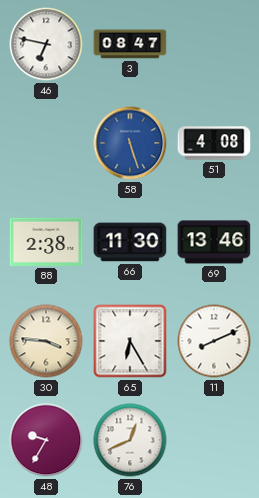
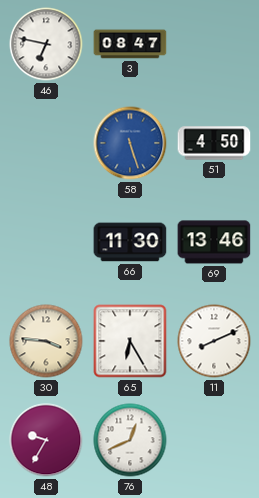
51: 4:08 -> 4:50
88: 2:38 -> none
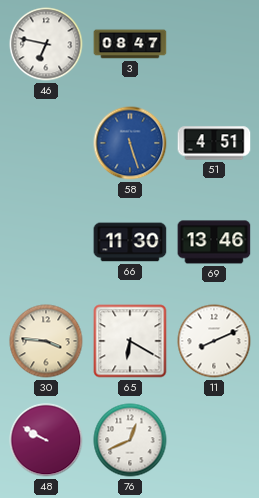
51: 4:50 -> 4:51
65: 6:25 -> 6:20
48: 9:35 -> 9:50
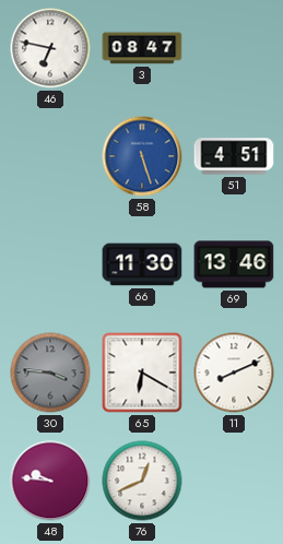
30 dial: cream -> grey
48: 9:50 -> 9:46
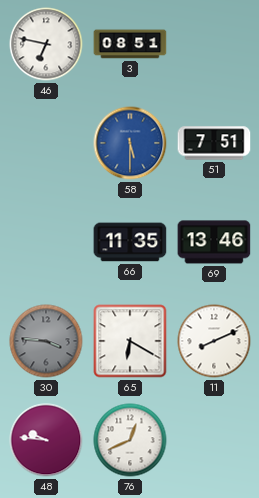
3: 08:47 -> 08:51
58: 5:27 -> 5:30
51: 4:51 -> 7:51
66: 11:30 -> 11:35
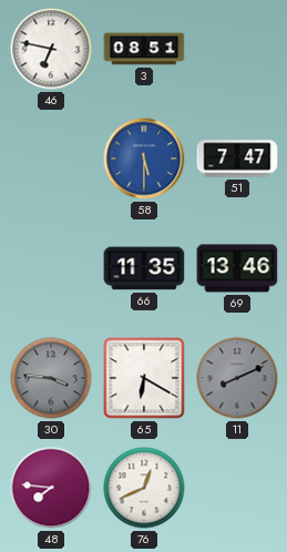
51: 7:51 -> 7:47
11 dial: white -> grey
48: 9:46 -> 7:46
